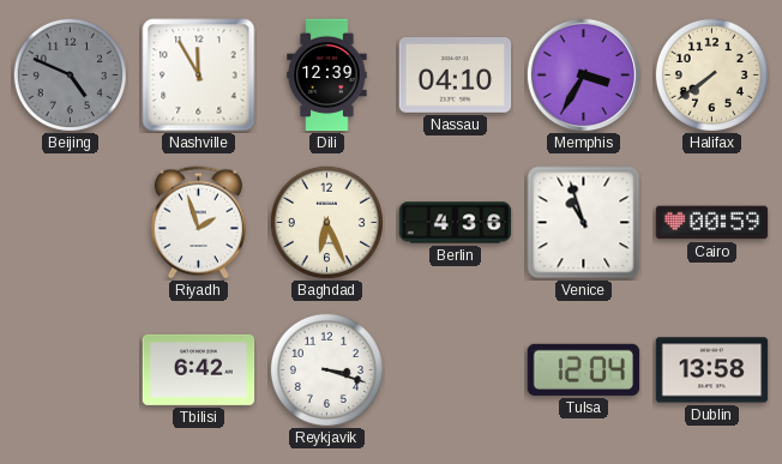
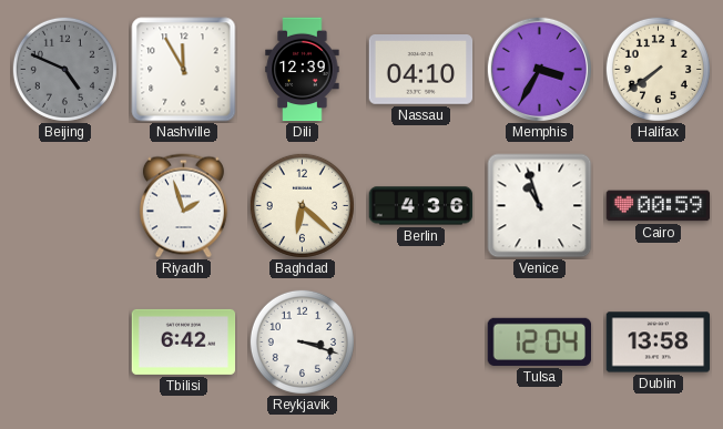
Baghdad: 6:26 -> 6:22
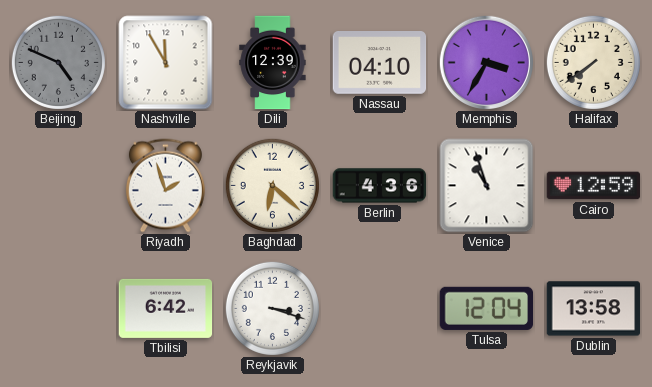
Cairo: 00:59 -> 12:59
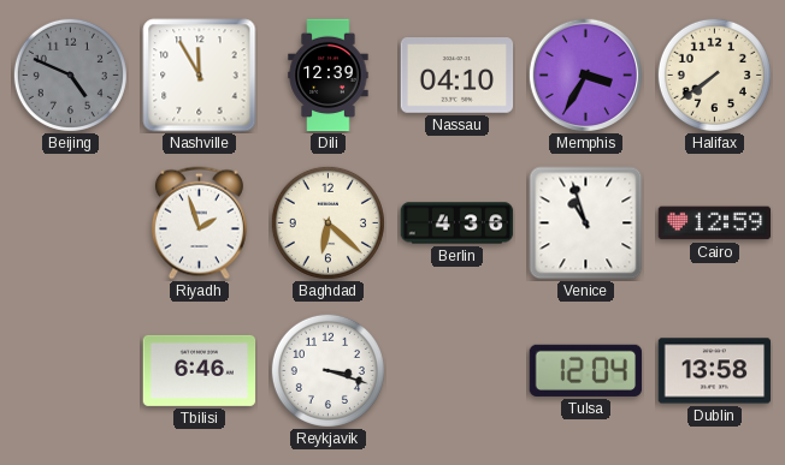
Tbilisi: 6:42 -> 6:46
